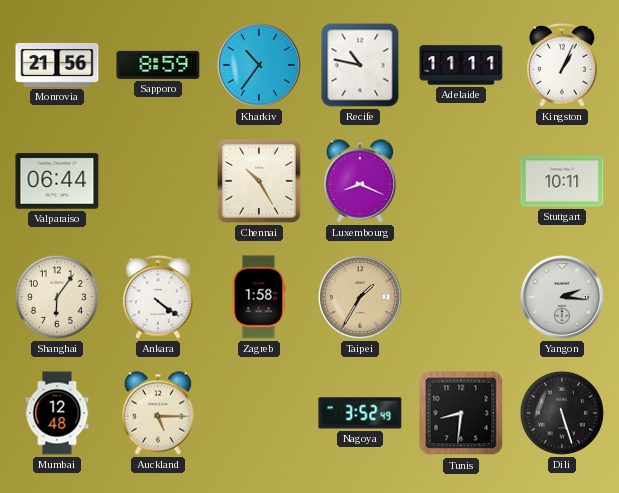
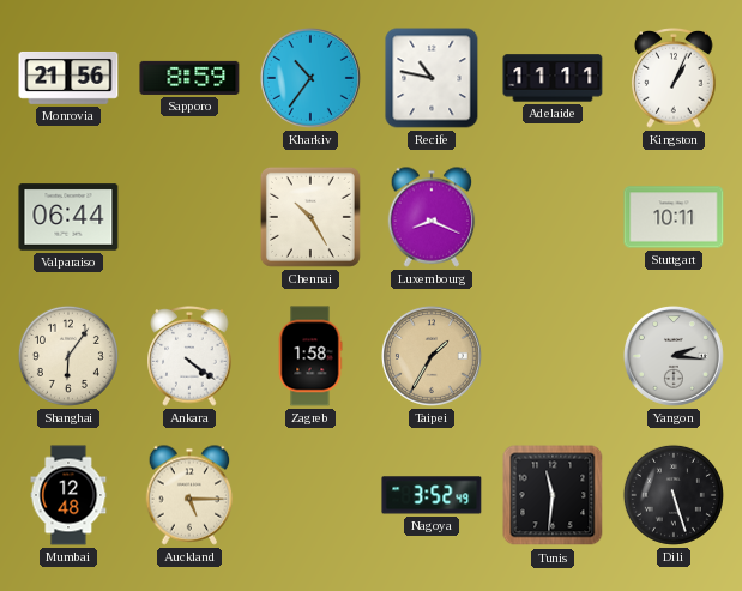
Tunis: 8:31 -> 11:31
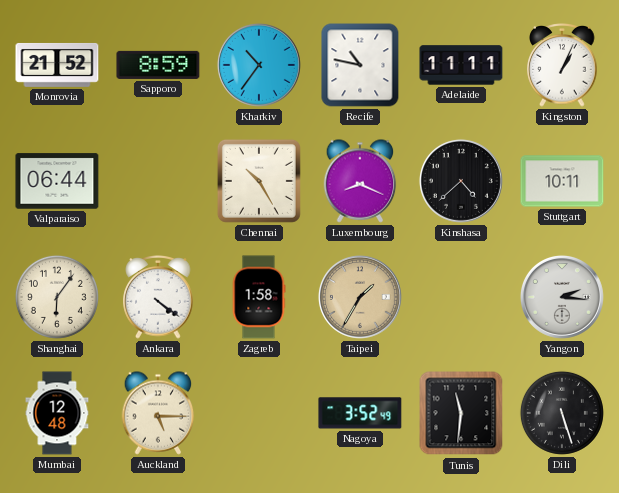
Monrovia: 21:56 -> 21:52
Kinshasa: none -> 4:38
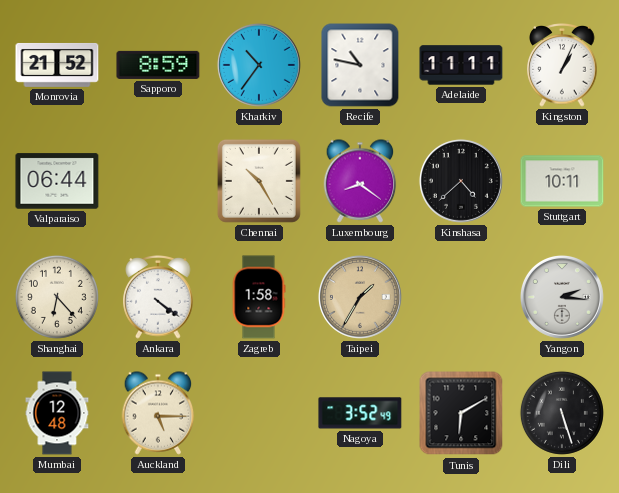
Luxembourg: 8:19 -> 8:21
Shanghai: 6:06 -> 6:23
Tunis: 11:31 -> 6:10
